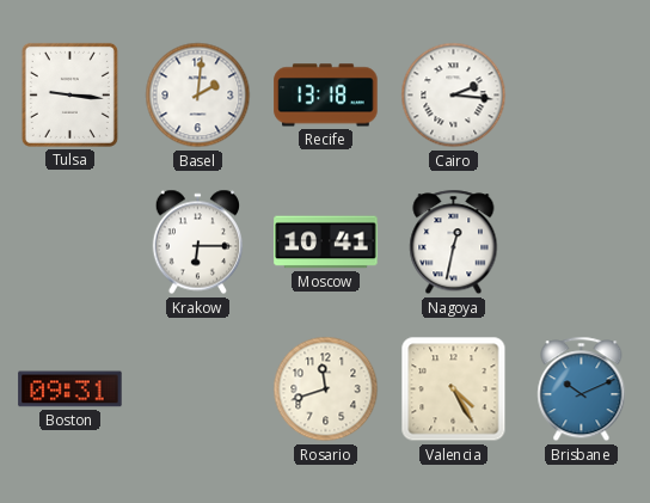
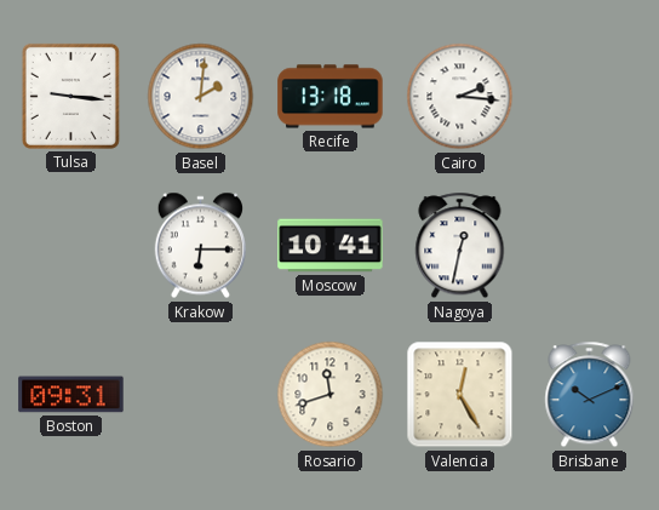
Valencia: 4:25 -> 12:25
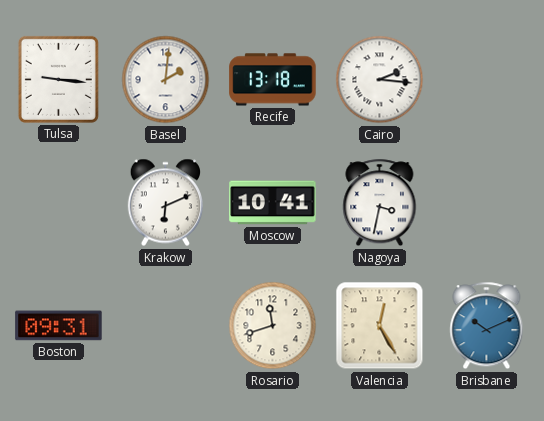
Krakow: 6:15 -> 6:11
Nagoya: 12:32 -> 3:32
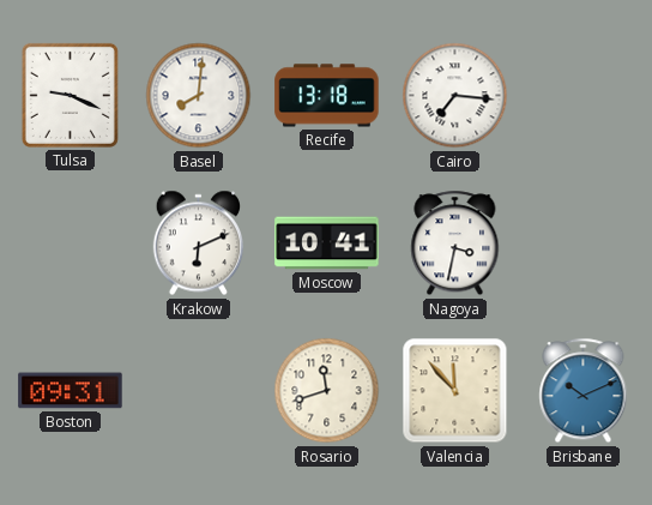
Tulsa: 9:16 -> 9:19
Basel: 2:01 -> 8:01
Cairo: 2:16 -> 7:16
Valencia: 12:25 -> 11:53
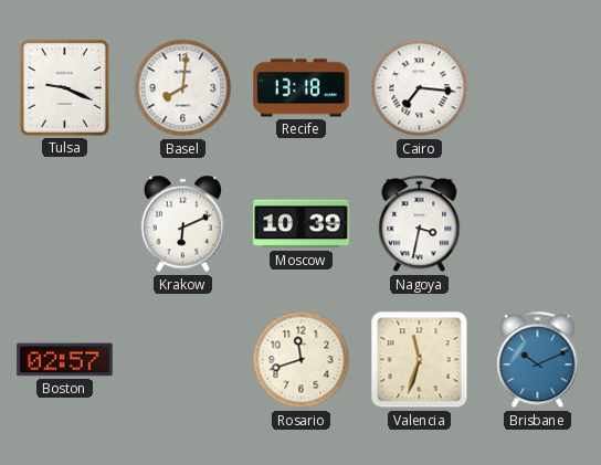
Moscow: 10:41 -> 10:39
Boston: 09:31 -> 02:57
Valencia: 11:53 -> 11:33
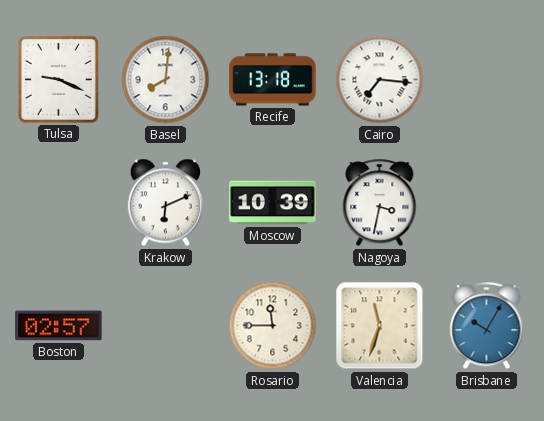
Rosario: 11:42 -> 11:45
Brisbane: 10:11 -> 10:05
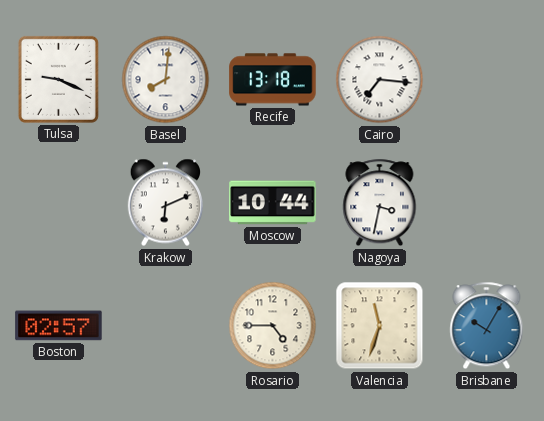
Moscow: 10:39 -> 10:44
Rosario: 11:45 -> 4:45
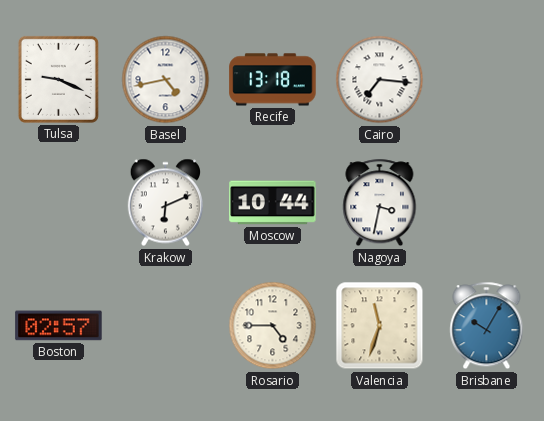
Basel: 8:01 -> 4:43
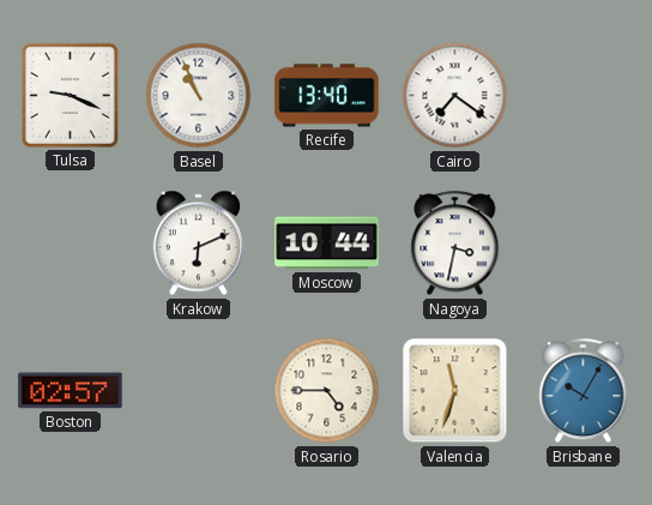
Basel: 4:43 -> 10:56
Recife: 13:18 -> 13:40
Cairo: 7:16 -> 7:21
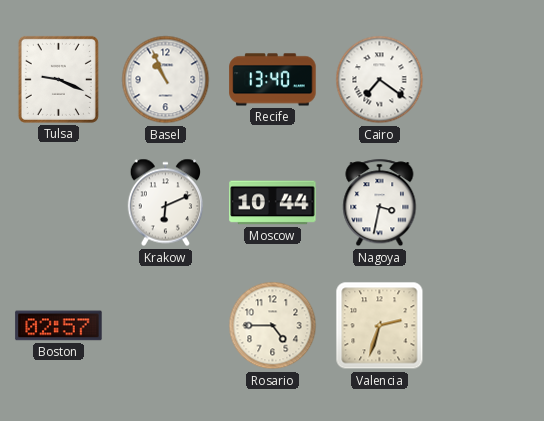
Valencia: 11:33 -> 2:33
Brisbane: 10:05 -> none
